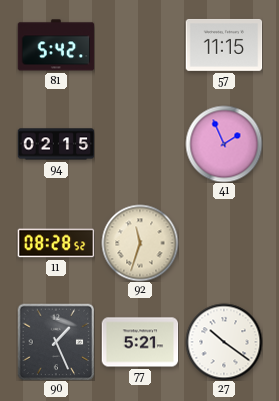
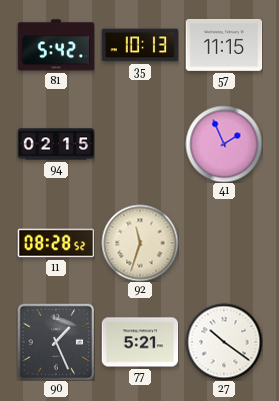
35: none -> 10:13
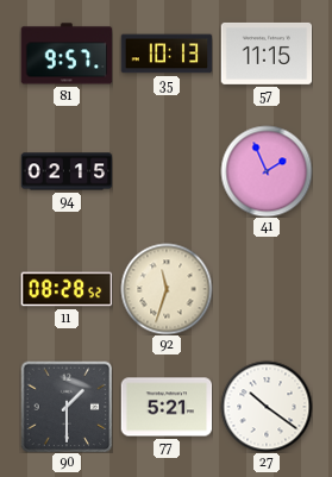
81: 5:42 -> 9:57
90: 1:26 -> 1:30
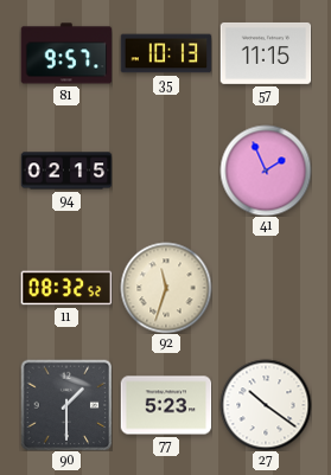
11: 08:28 -> 08:32
77: 5:21 -> 5:23
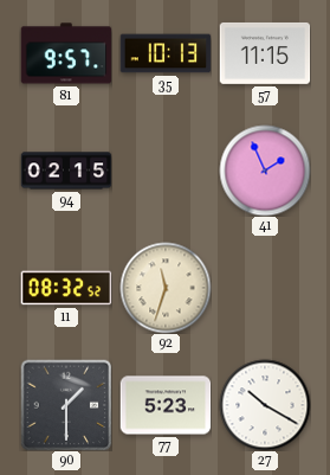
27: 10:21 -> 10:20
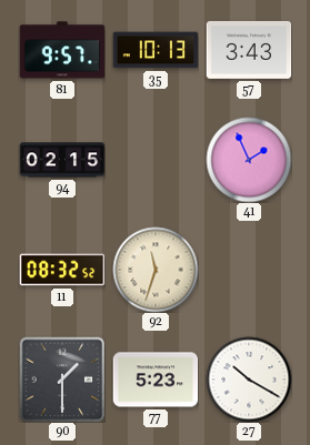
57: 11:15 -> 3:43
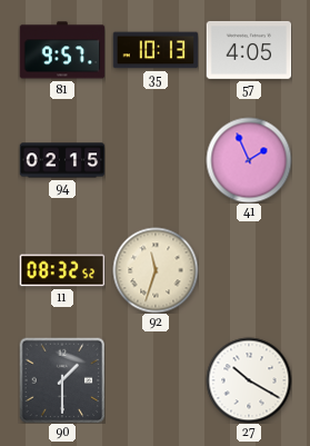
57: 3:43 -> 4:05
77: 5:23 -> none
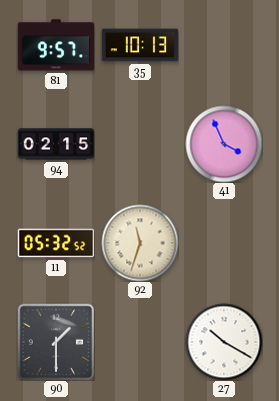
57: 4:05 -> none
41: 1:56 -> 3:56
11: 08:32 -> 05:32
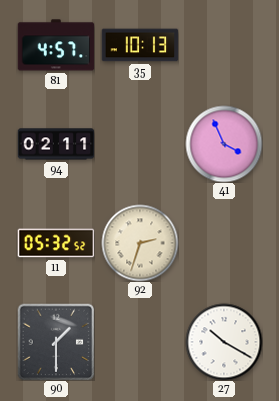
81: 9:57 -> 4:57
94: 02:15 -> 02:11
92: 11:33 -> 2:33
